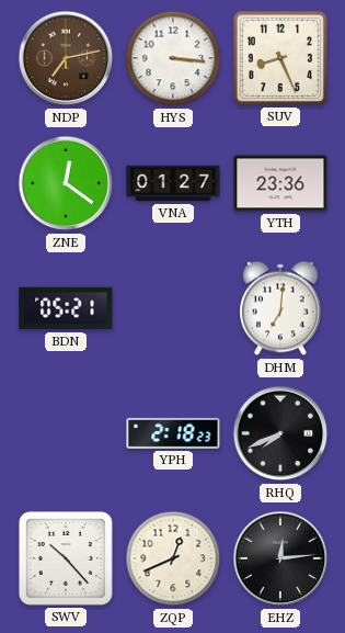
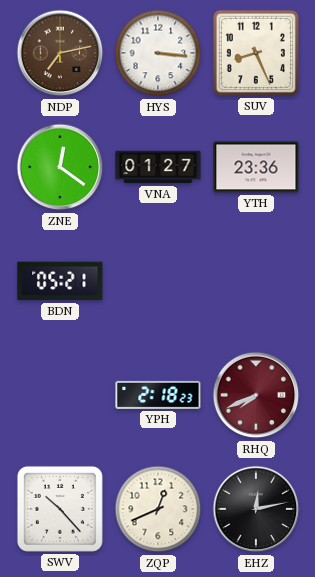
DHM: 7:01 -> none
RHQ dial: black -> burgundy
EHZ: 12:14 -> 12:13
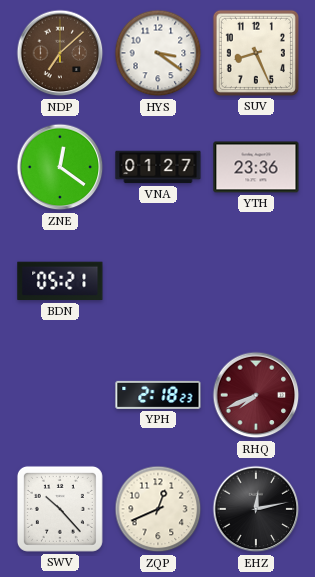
NDP: 7:13 -> 7:08
HYS: 3:16 -> 3:21
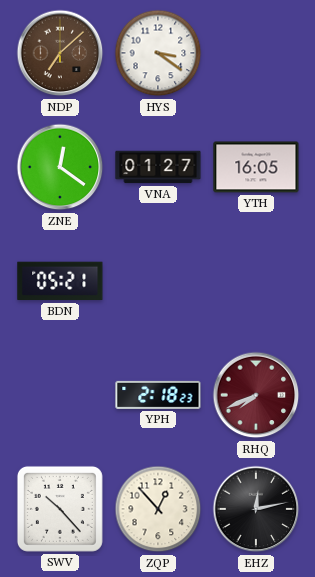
SUV: 8:26 -> none
YTH: 23:36 -> 16:05
ZQP: 12:41 -> 12:53
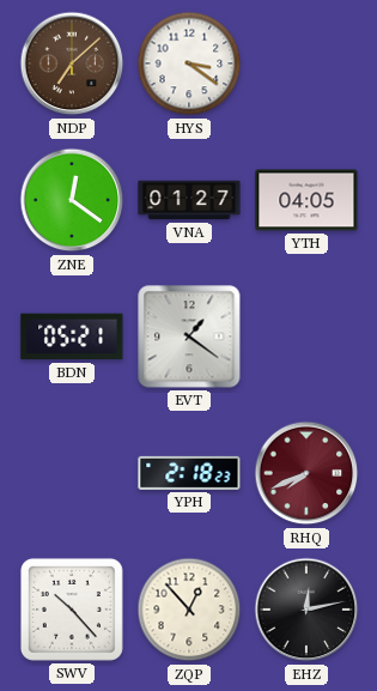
YTH: 16:05 -> 04:05
EVT: none -> 1:21
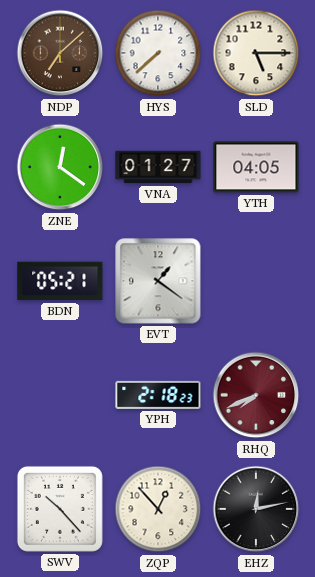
HYS: 3:21 -> 7:38
SLD: none -> 5:15
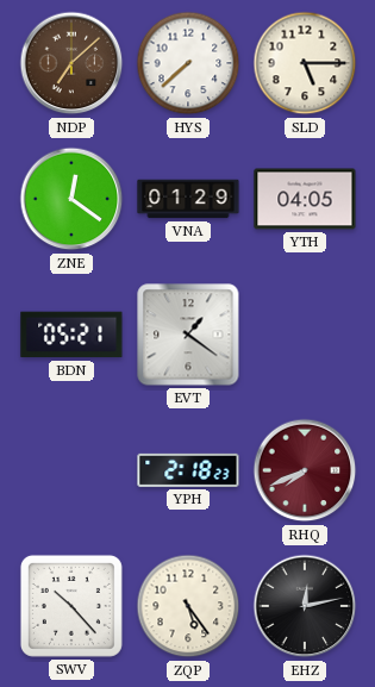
VNA: 01:27 -> 01:29
ZQP: 12:53 -> 5:24
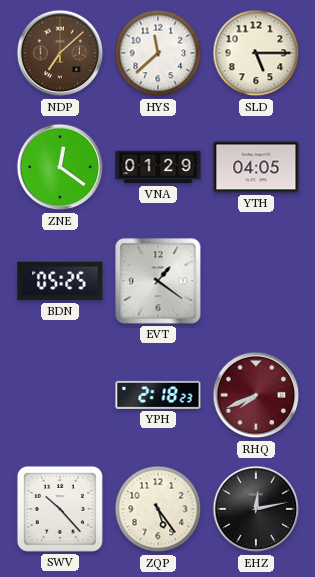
HYS: 7:38 -> 11:38
BDN: 05:21 -> 05:25
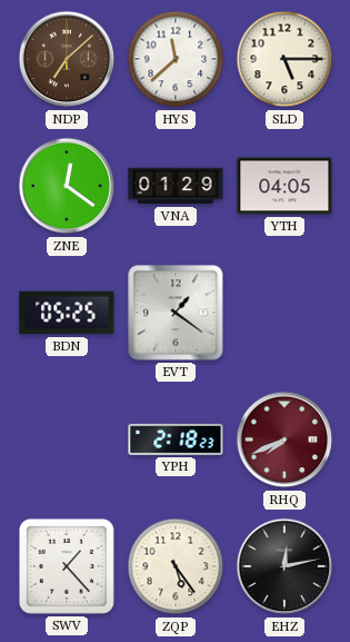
SWV: 10:23 -> 1:23
